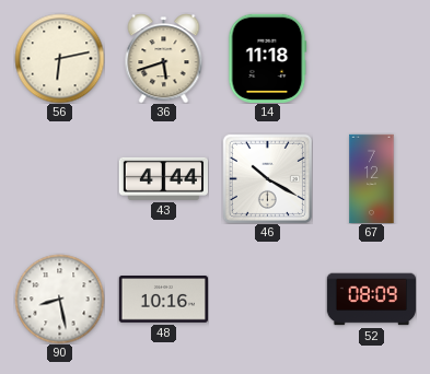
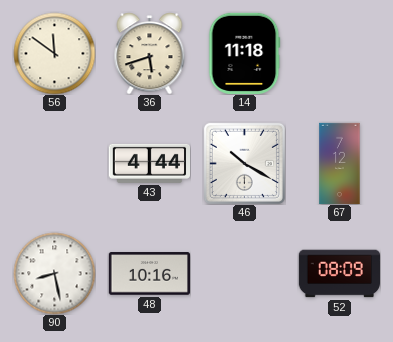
56: 6:13 -> 11:51
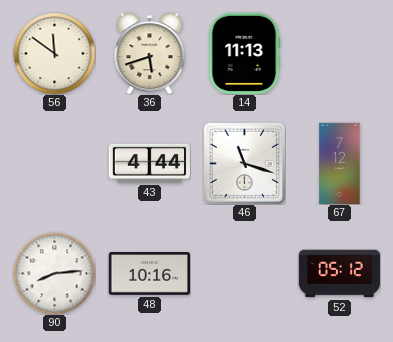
14: 11:18 -> 11:13
46: 10:20 -> 11:18
90: 8:28 -> 8:14
52: 08:09 -> 05:12
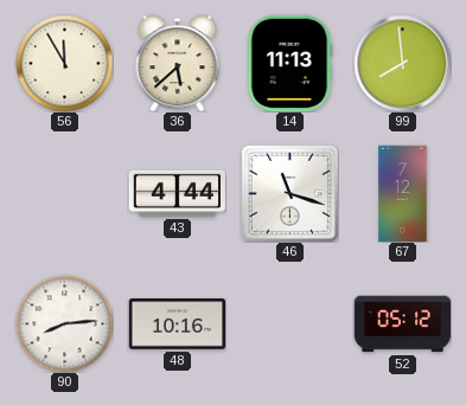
56: 11:51 -> 11:55
36: 5:42 -> 5:38
99: none -> 7:59
